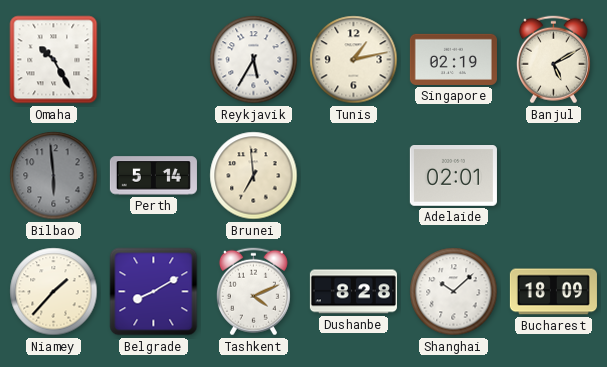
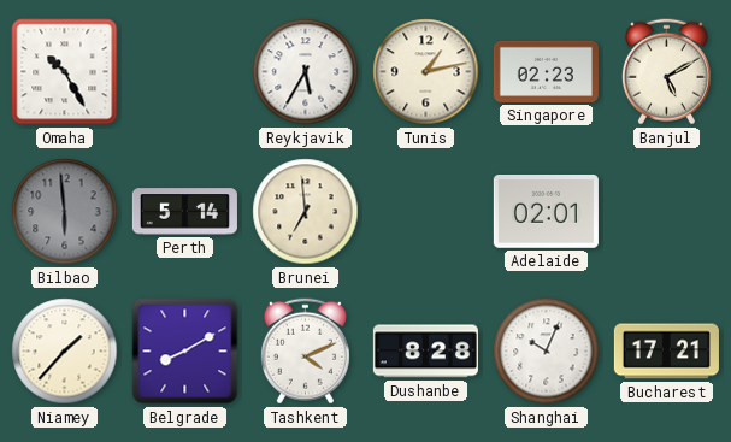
Singapore: 02:19 -> 02:23
Shanghai: 10:08 -> 10:04
Bucharest: 18:09 -> 17:21
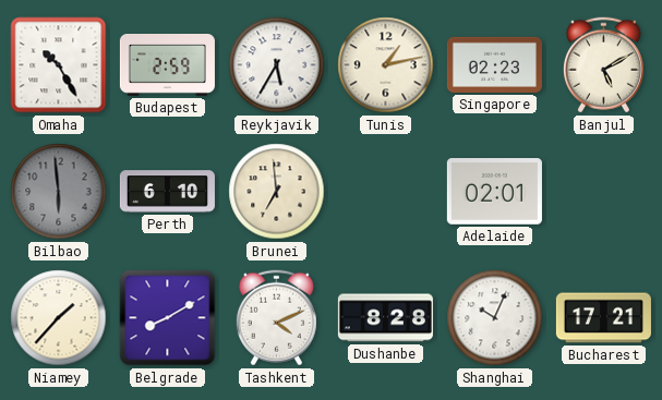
Budapest: none -> 2:59
Perth: 5:14 -> 6:10
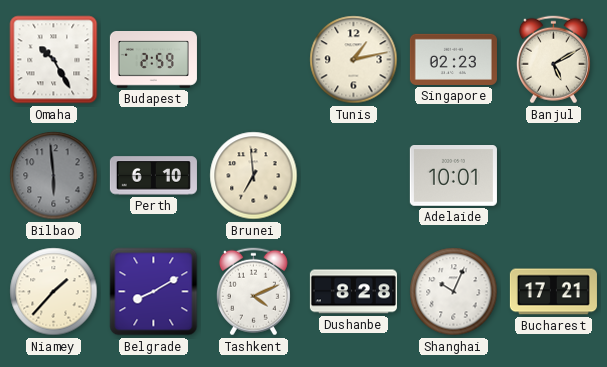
Reykjavik: 5:35 -> none
Adelaide: 02:01 -> 10:01
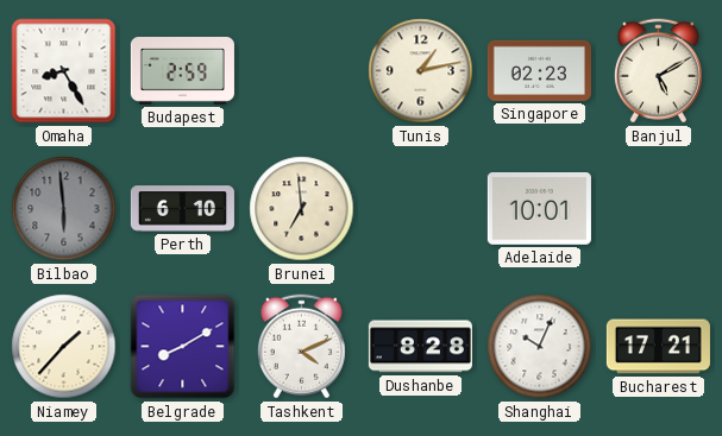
Omaha: 10:25 -> 8:25
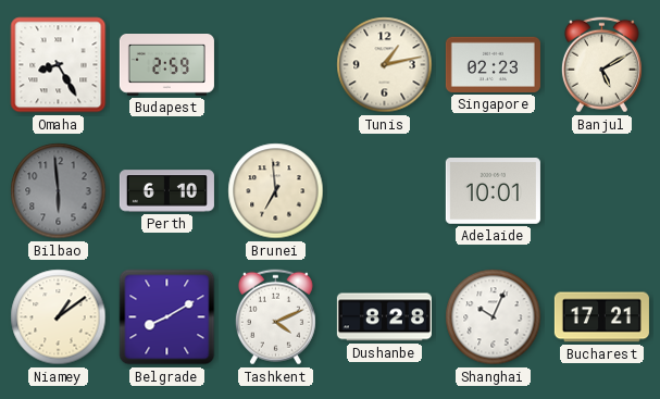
Niamey: 1:37 -> 1:09
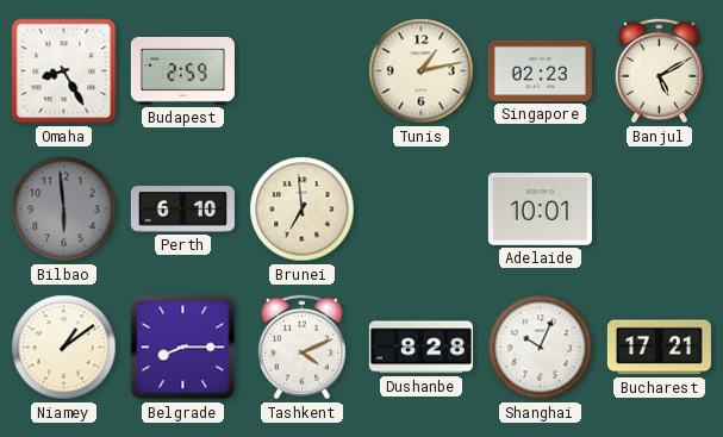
Belgrade: 8:10 -> 8:15
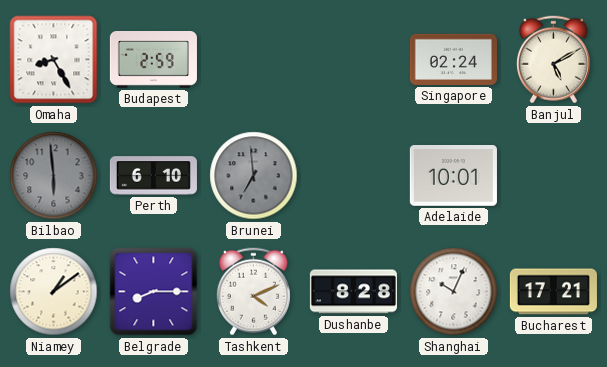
Tunis: 1:13 -> none
Singapore: 02:23 -> 02:24
Brunei dial: cream -> grey
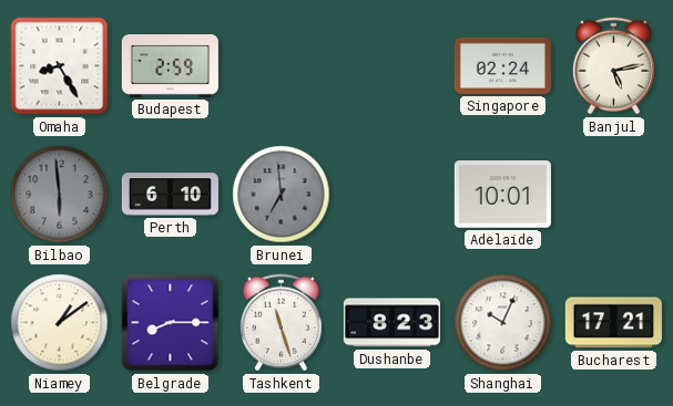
Banjul: 5:10 -> 5:13
Tashkent: 4:11 -> 11:27
Dushanbe: 8:28 -> 8:23
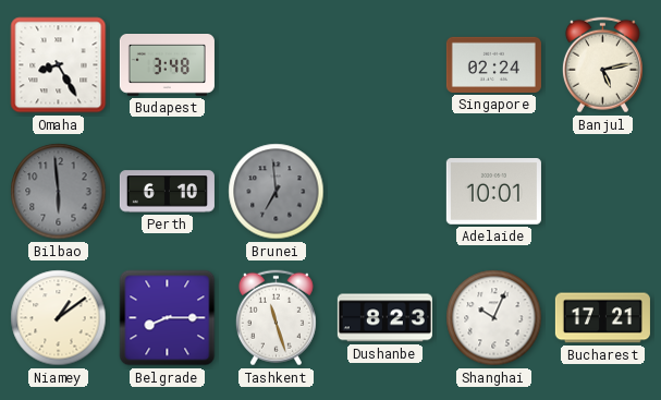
Budapest: 2:59 -> 3:48
